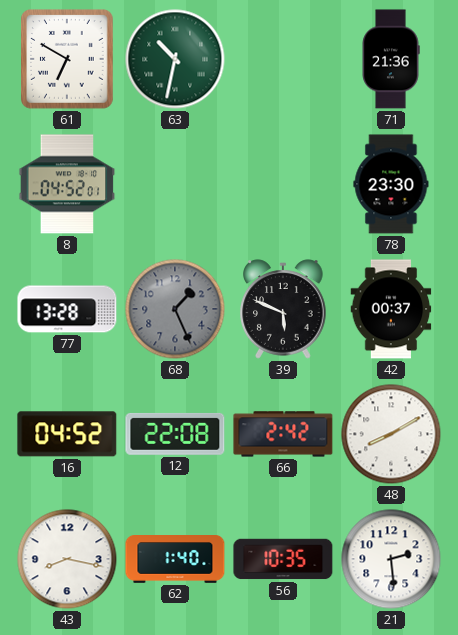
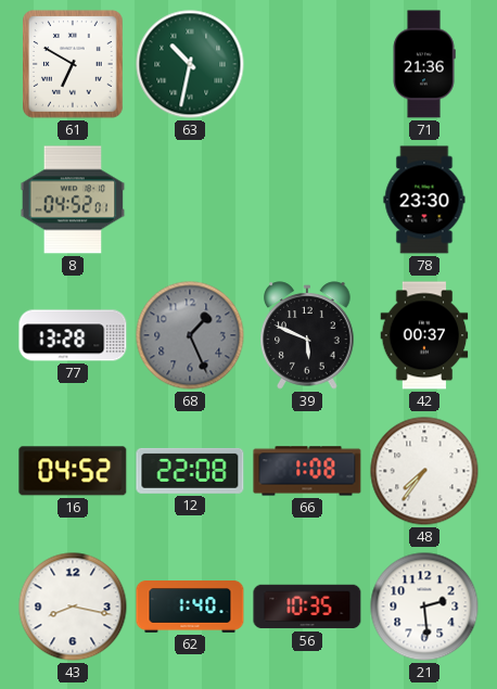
66: 2:42 -> 1:08
48: 8:10 -> 7:36
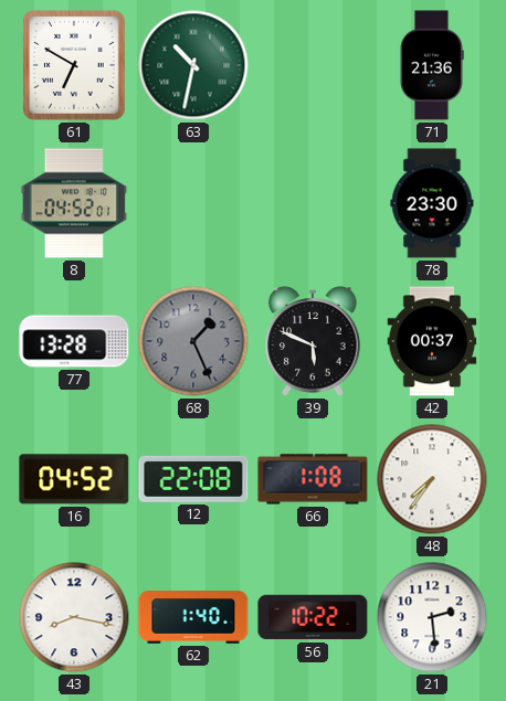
56: 10:35 -> 10:22
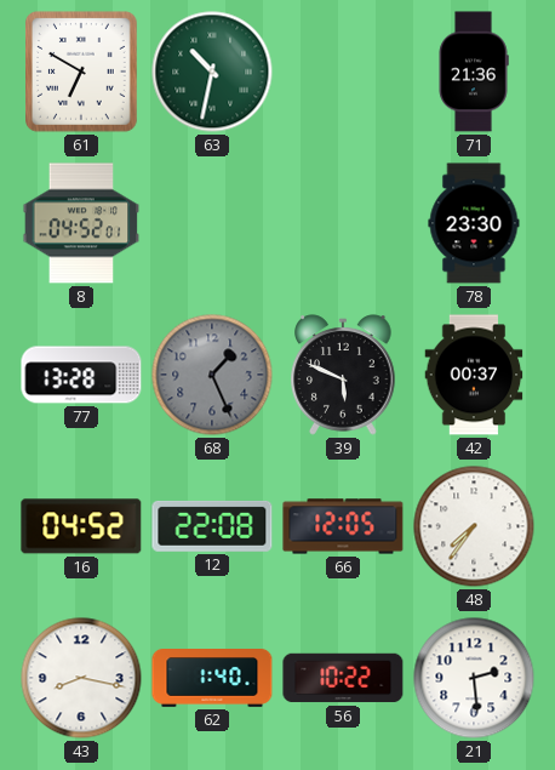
66: 1:08 -> 12:05
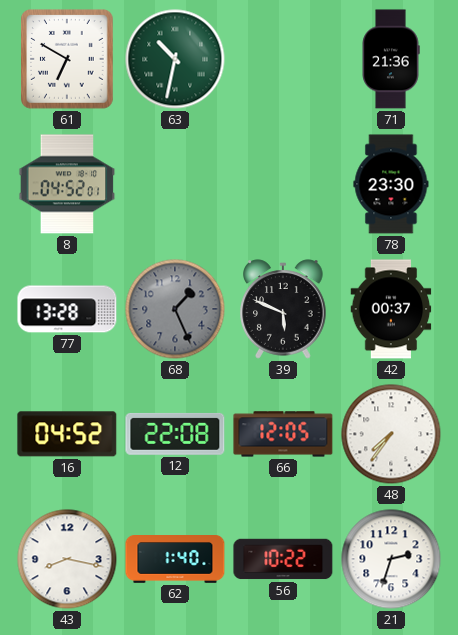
21: 2:29 -> 2:33
